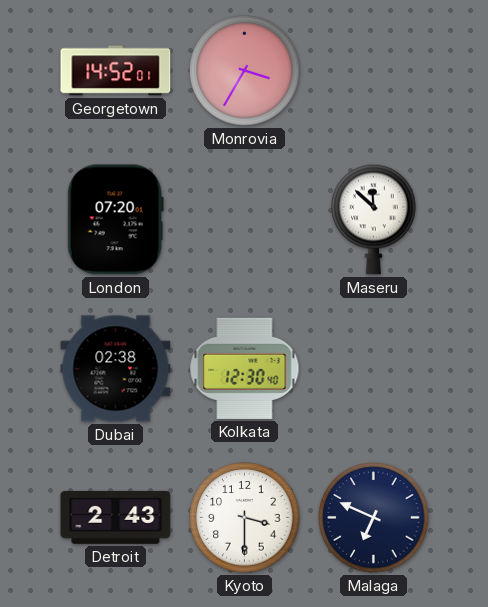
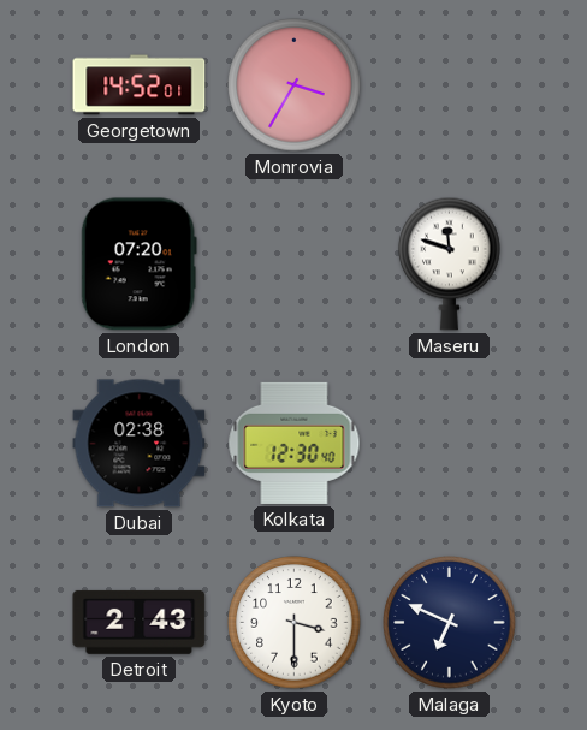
Maseru: 11:52 -> 11:48
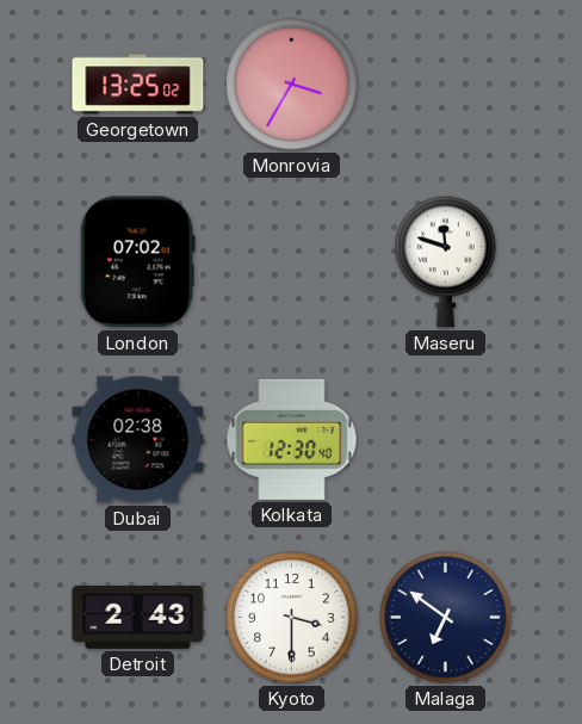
Georgetown: 14:52 -> 13:25
London: 07:20 -> 07:02
Malaga: 6:49 -> 6:51
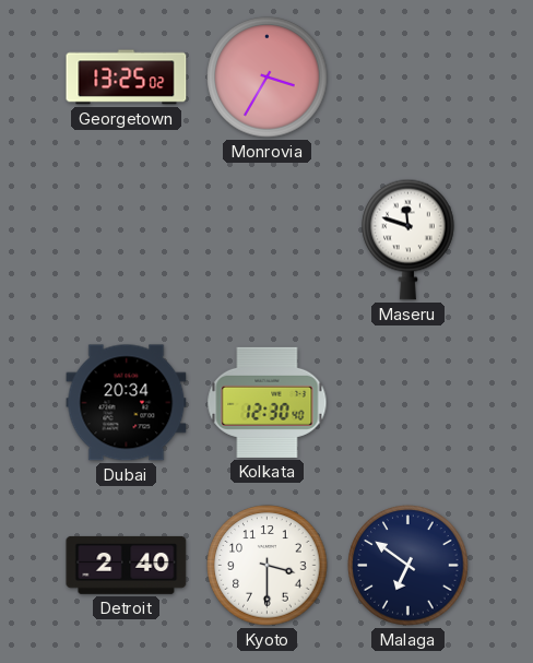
London: 07:02 -> none
Dubai: 02:38 -> 20:34
Detroit: 2:43 -> 2:40
